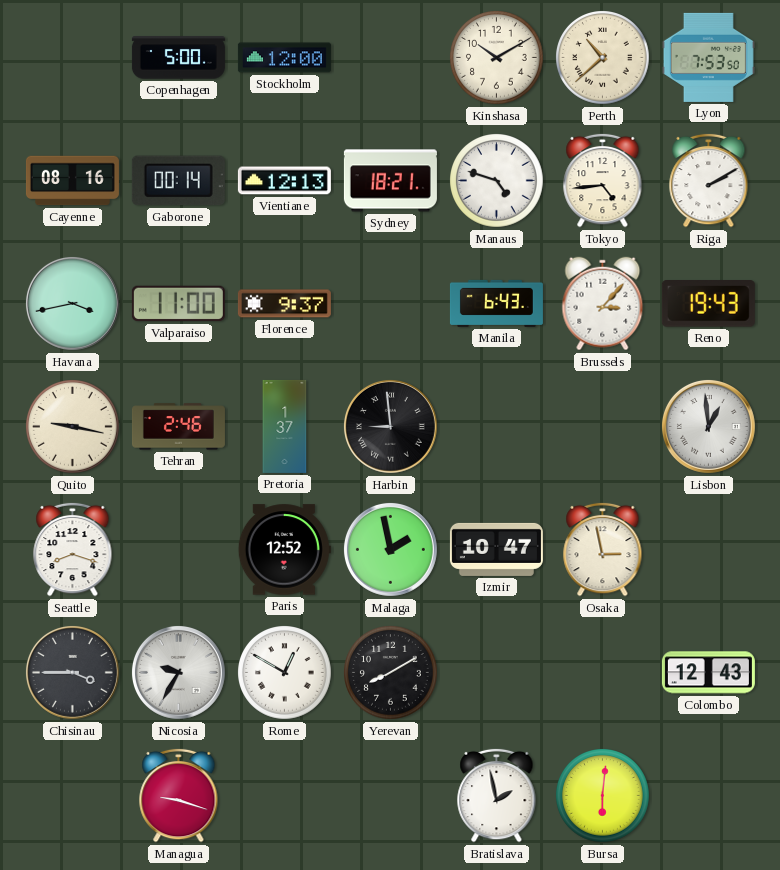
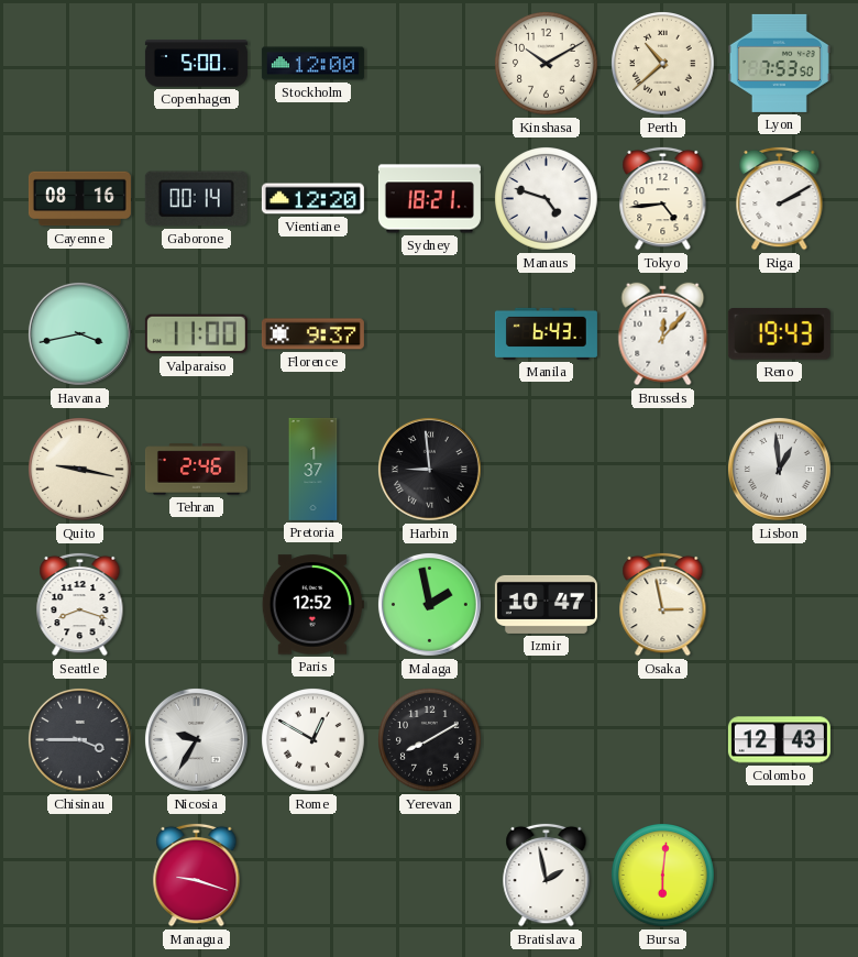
Vientiane: 12:13 -> 12:20
Brussels: 3:07 -> 12:07
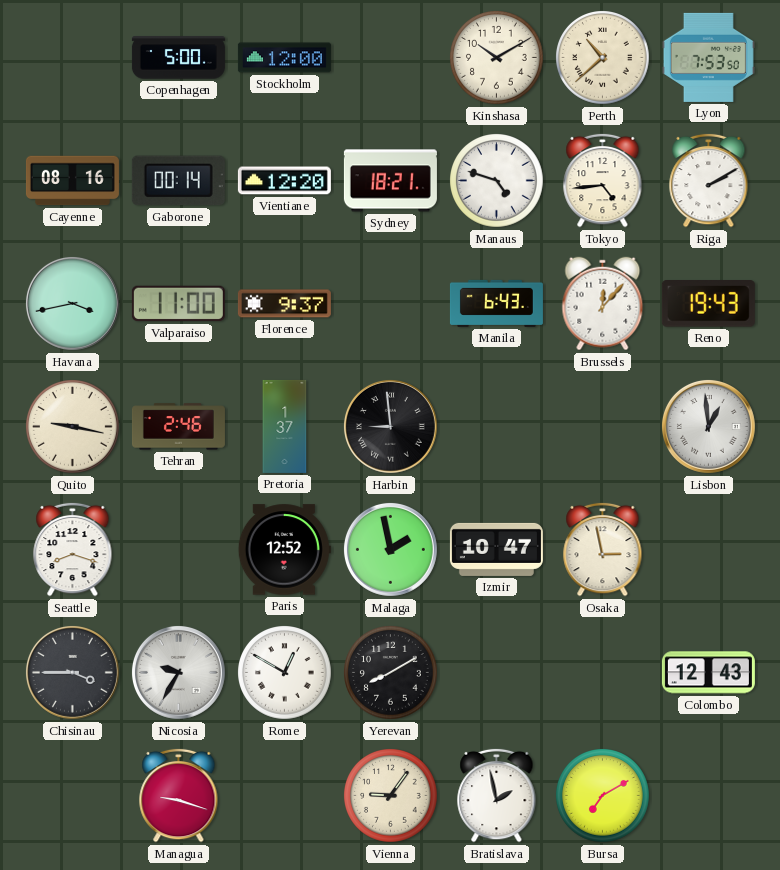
Vienna: none -> 9:06
Bursa: 6:01 -> 7:10
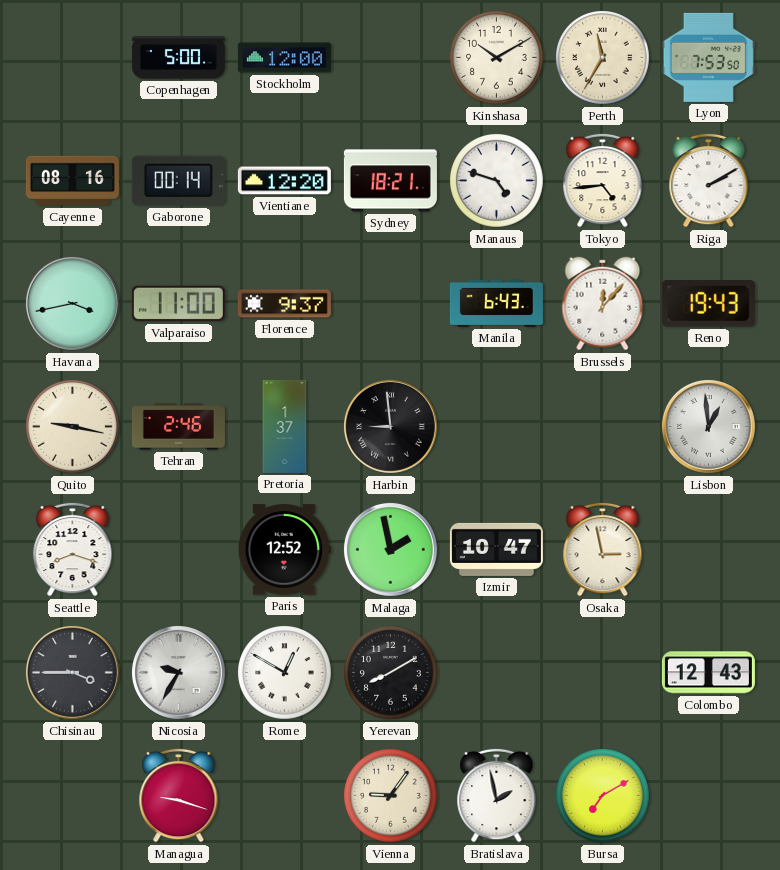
Perth: 10:38 -> 11:35
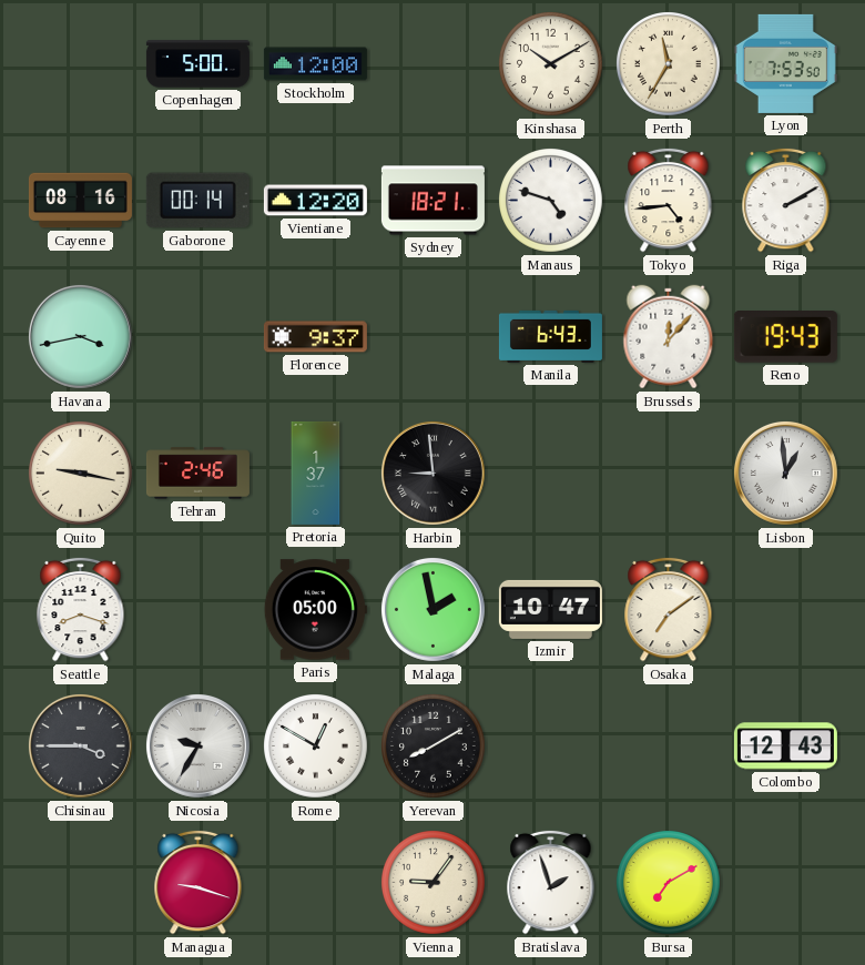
Valparaiso: 11:00 -> none
Paris: 12:52 -> 05:00
Osaka: 2:58 -> 7:09
Bratislava: 1:58 -> 1:57
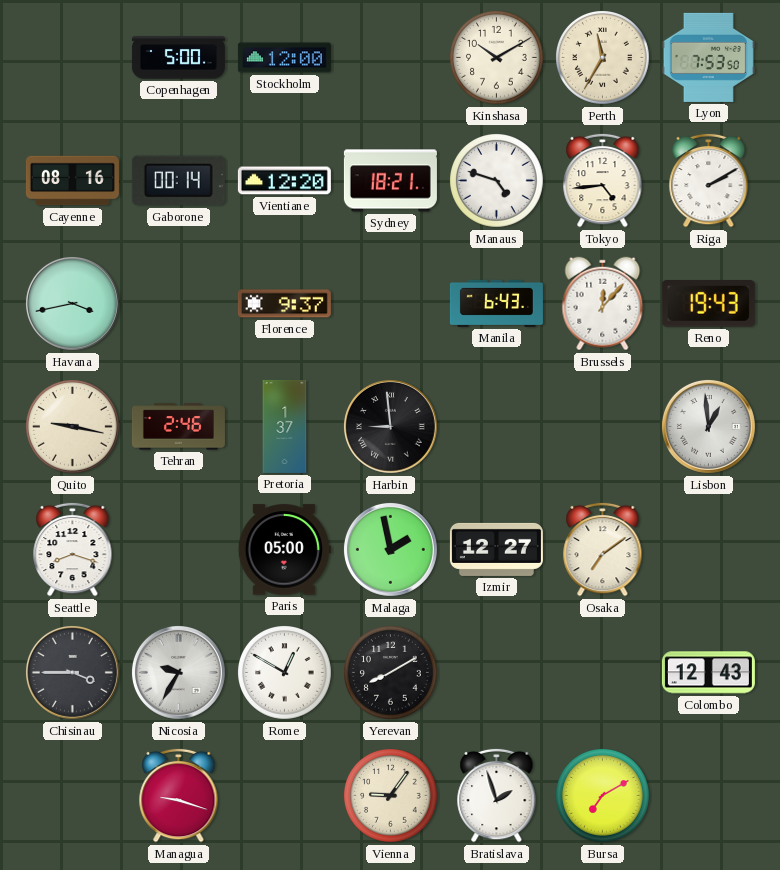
Izmir: 10:47 -> 12:27
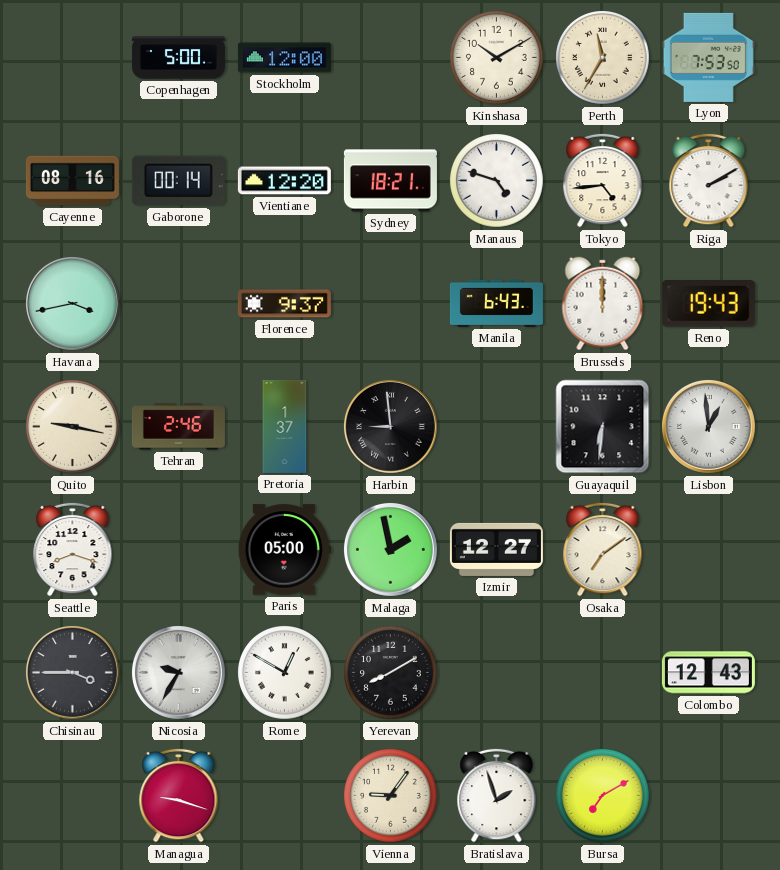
Brussels: 12:07 -> 12:00
Guayaquil: none -> 6:31
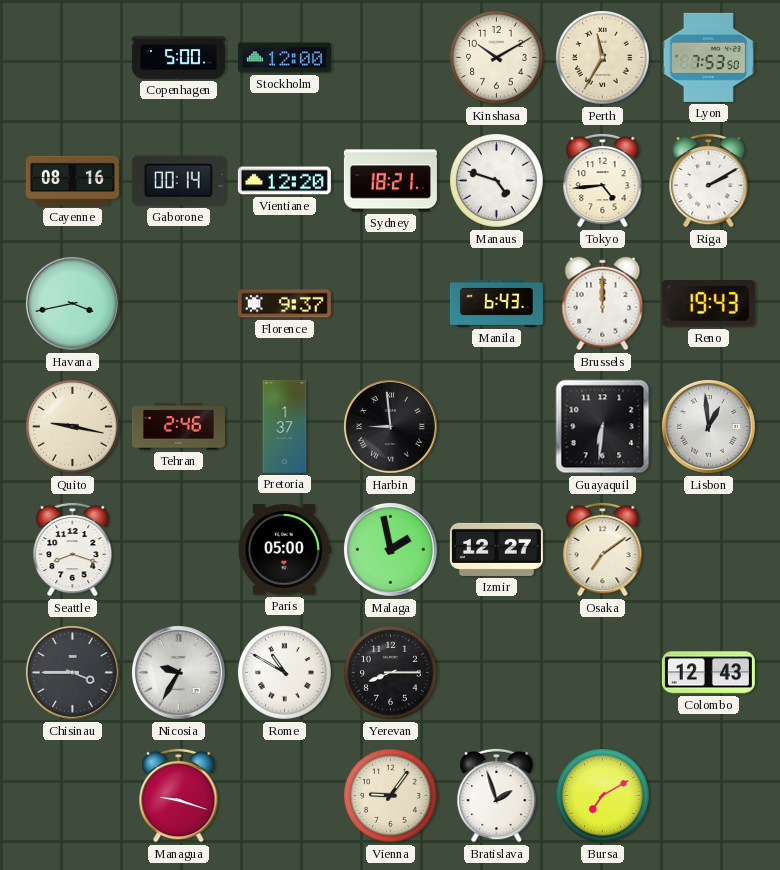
Rome: 12:50 -> 10:50
Yerevan: 8:10 -> 8:15
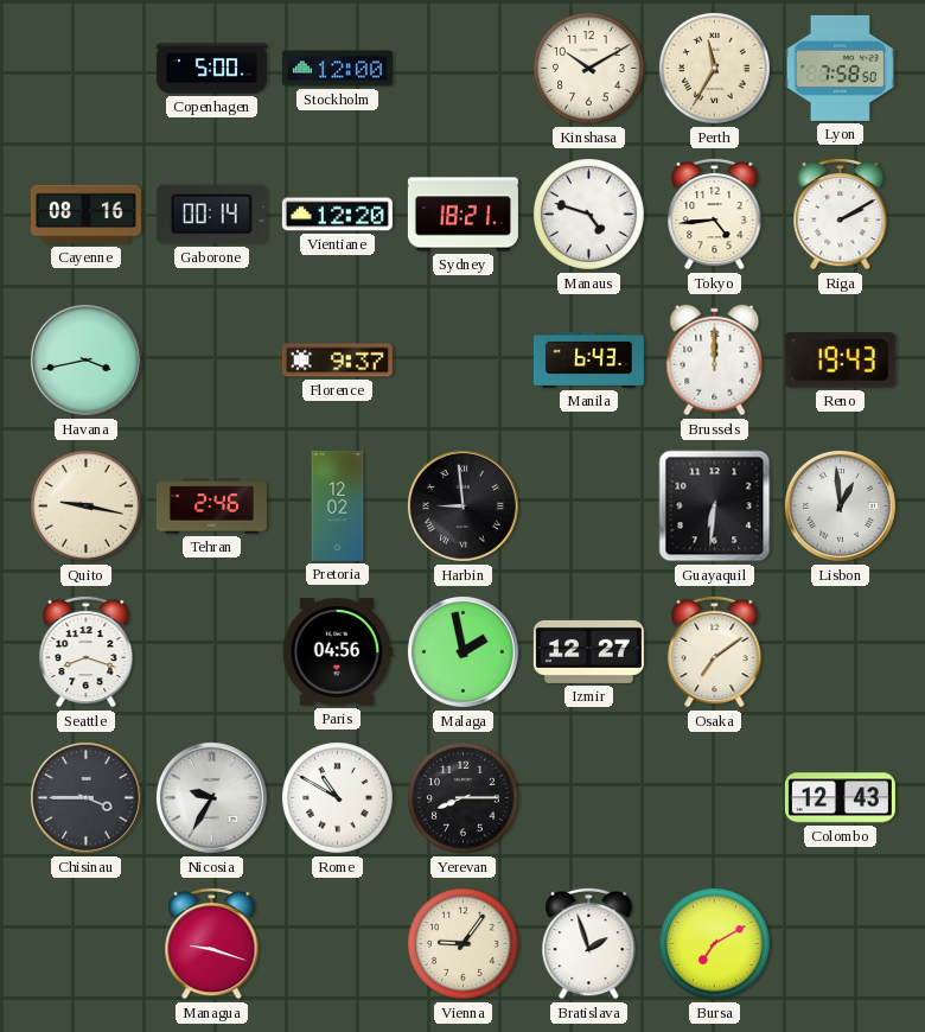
Lyon: 7:53 -> 7:58
Pretoria: 1:37 -> 12:02
Paris: 05:00 -> 04:56
